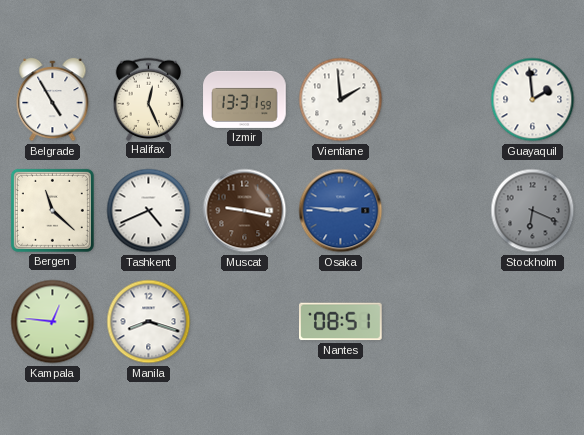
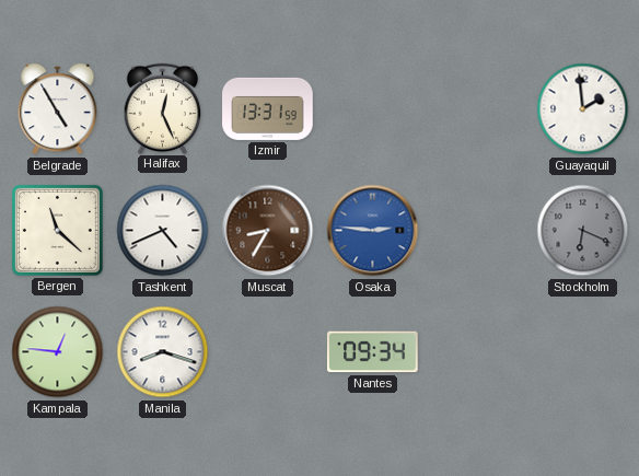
Vientiane: 1:59 -> none
Muscat: 9:17 -> 8:35
Nantes: 08:51 -> 09:34
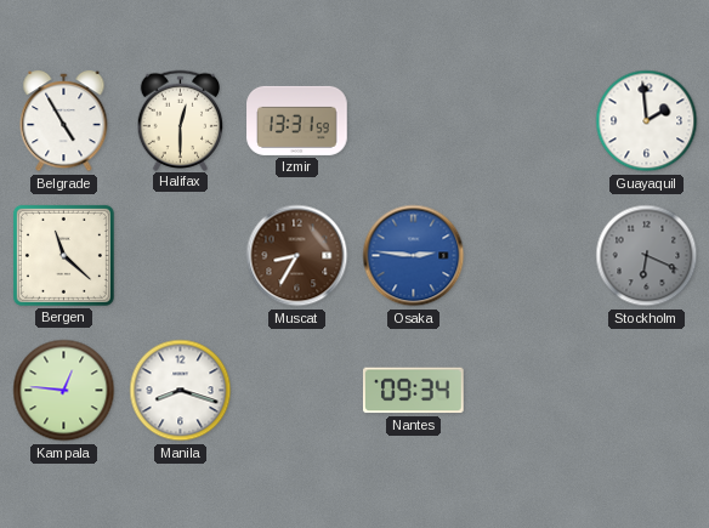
Halifax: 12:26 -> 12:30
Tashkent: 4:41 -> none
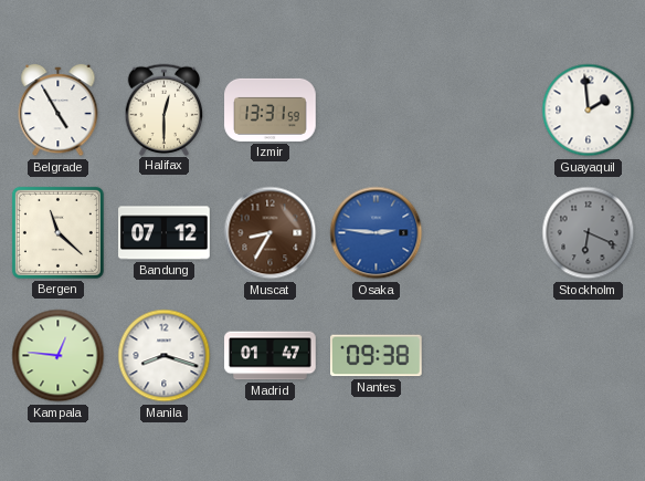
Bandung: none -> 07:12
Madrid: none -> 01:47
Nantes: 09:34 -> 09:38
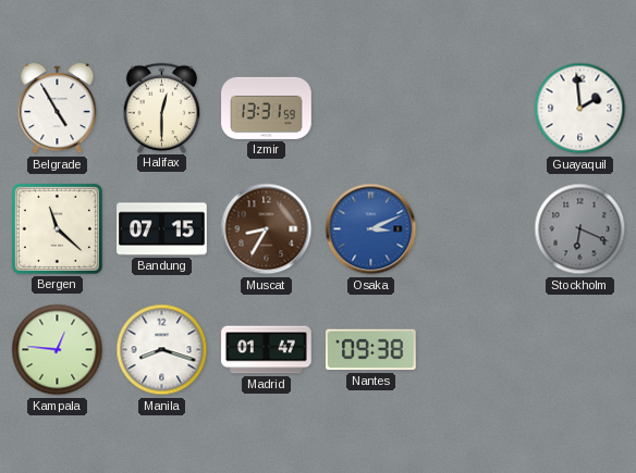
Bandung: 07:12 -> 07:15
Osaka: 2:46 -> 3:11
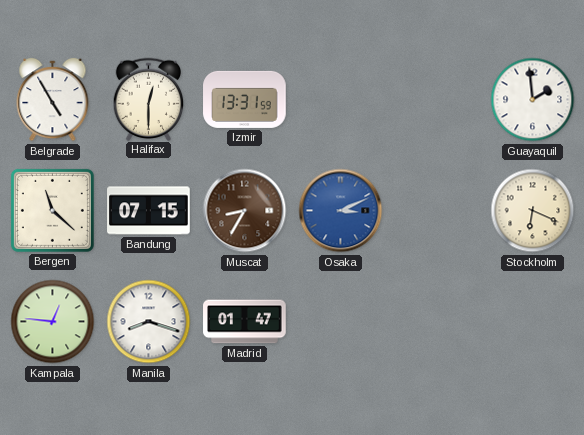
Stockholm dial: grey -> cream
Nantes: 09:38 -> none
